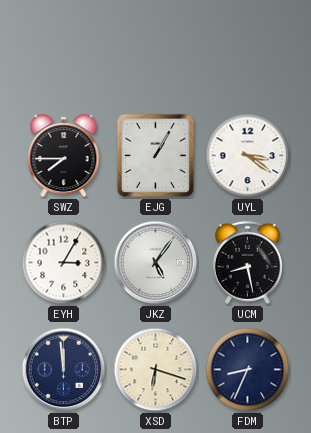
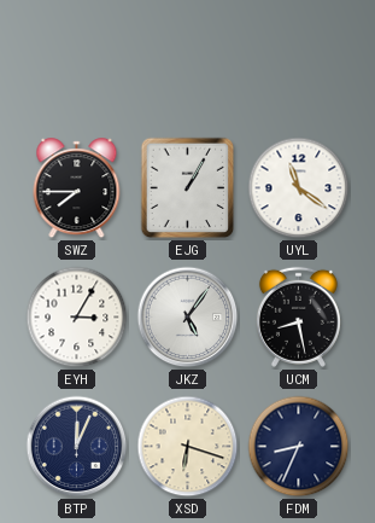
UYL: 3:21 -> 11:21
BTP: 11:59 -> 12:04
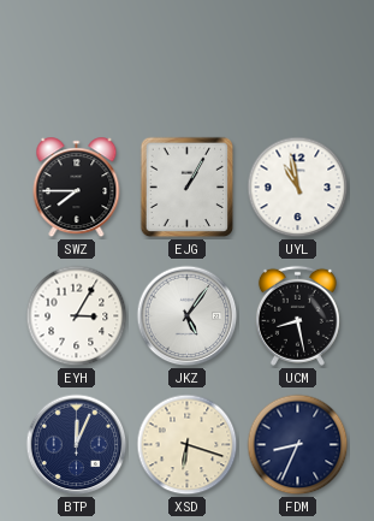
UYL: 11:21 -> 10:58
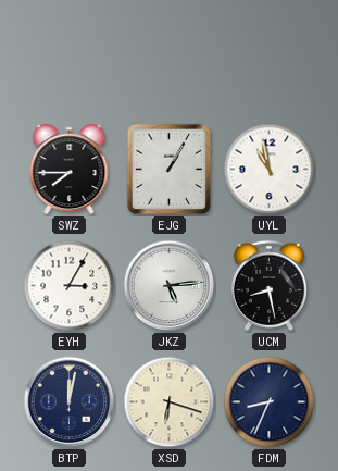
JKZ: 5:06 -> 5:14
BTP: 12:04 -> 12:02
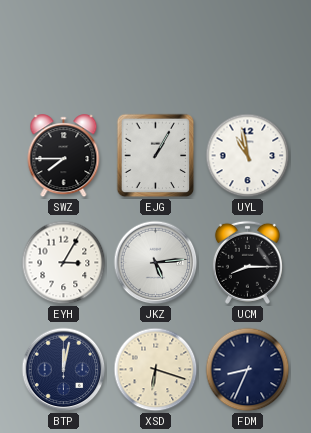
UCM: 8:28 -> 8:15
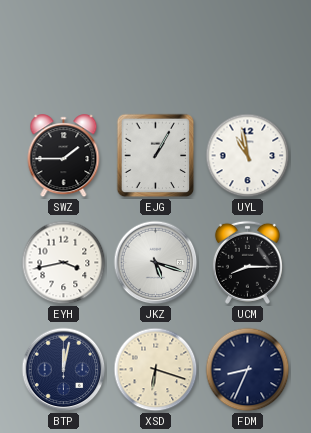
SWZ: 7:45 -> 1:45
EYH: 3:05 -> 3:43
JKZ: 5:14 -> 5:18
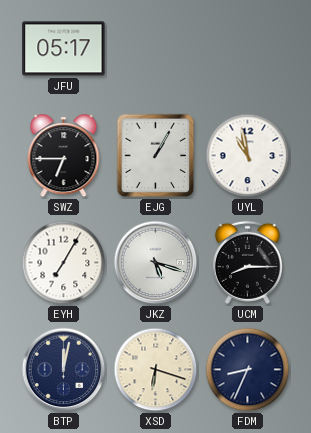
JFU: none -> 05:17
SWZ: 1:45 -> 6:45
EYH: 3:43 -> 7:05
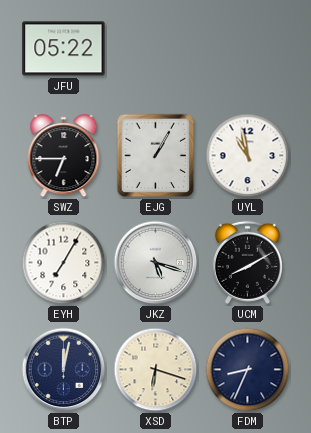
JFU: 05:17 -> 05:22
UCM: 8:15 -> 8:10
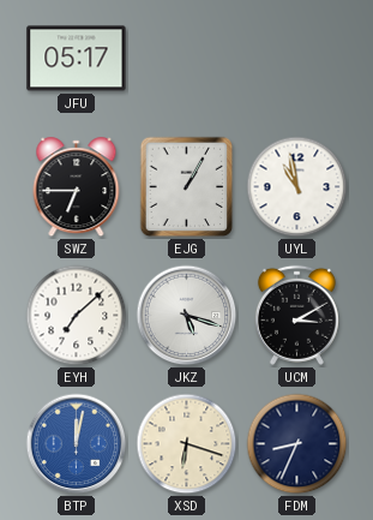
JFU: 05:22 -> 05:17
EYH: 7:05 -> 7:08
UCM: 8:10 -> 3:10
BTP dial: navy -> blue
